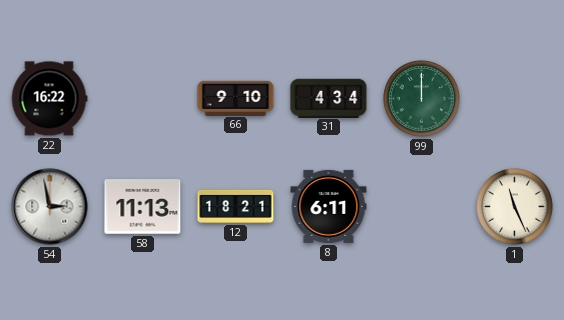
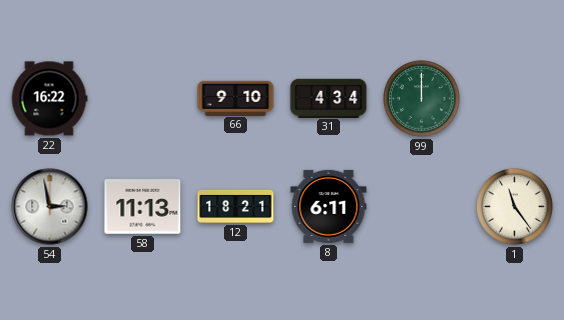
1: 11:26 -> 11:24
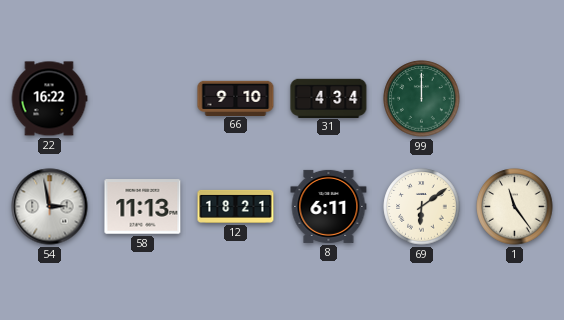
69: none -> 6:09
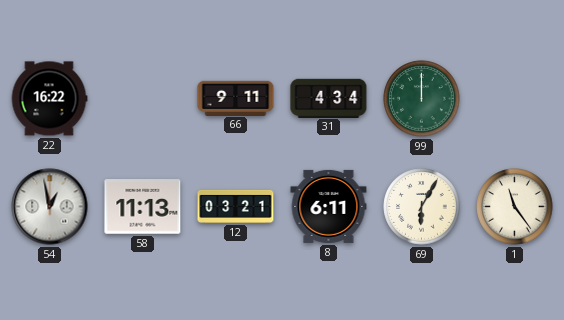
66: 9:10 -> 9:11
54: 2:58 -> 12:58
12: 18:21 -> 03:21
69: 6:09 -> 6:05
